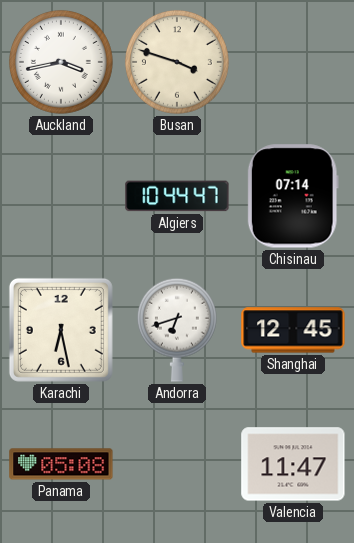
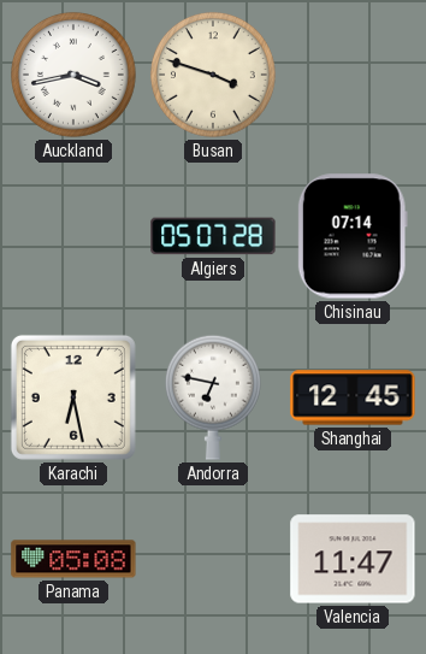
Algiers: 10:44 -> 05:07
Andorra: 6:42 -> 6:47
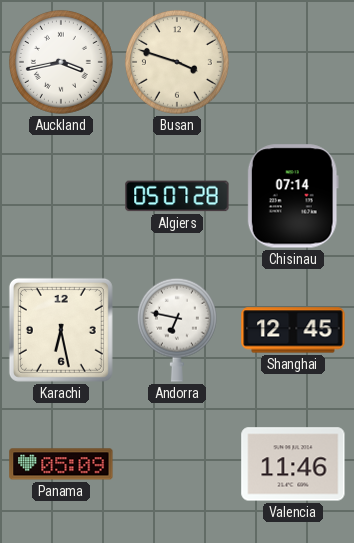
Panama: 05:08 -> 05:09
Valencia: 11:47 -> 11:46
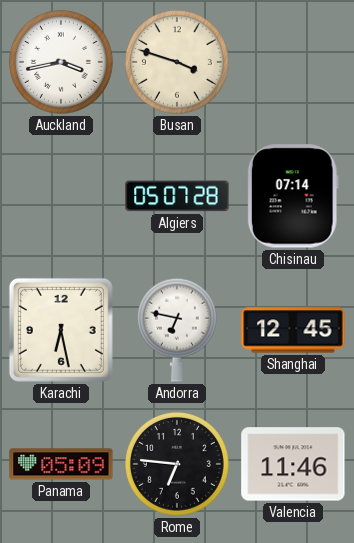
Rome: none -> 6:46
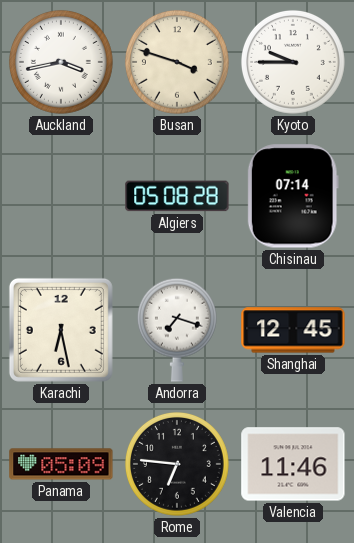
Kyoto: none -> 9:45
Algiers: 05:07 -> 05:08
Andorra: 6:47 -> 7:18
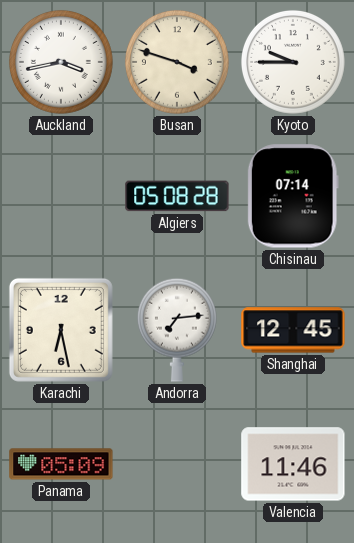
Andorra: 7:18 -> 7:14
Rome: 6:46 -> none
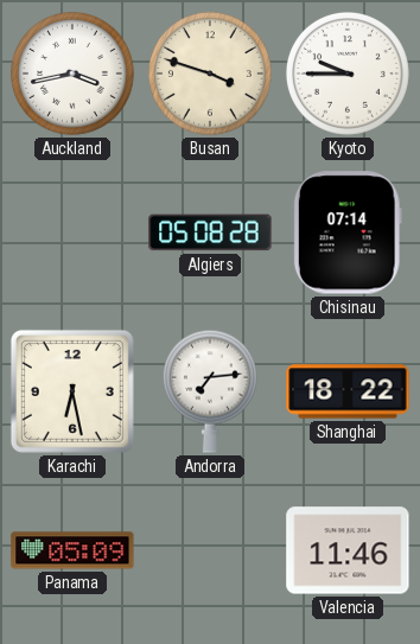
Shanghai: 12:45 -> 18:22
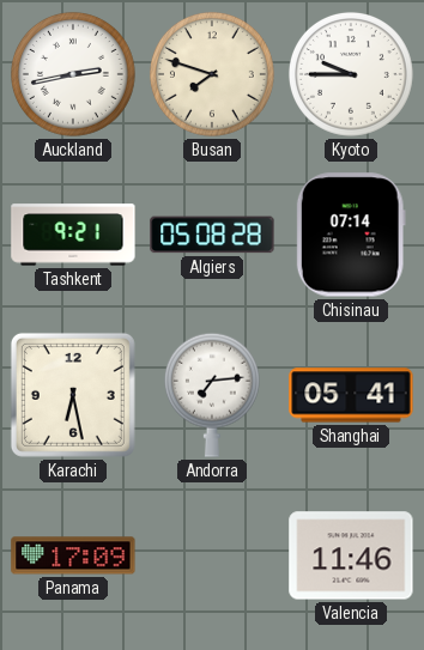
Auckland: 3:43 -> 2:43
Busan: 3:48 -> 7:48
Tashkent: none -> 9:21
Shanghai: 18:22 -> 05:41
Panama: 05:09 -> 17:09
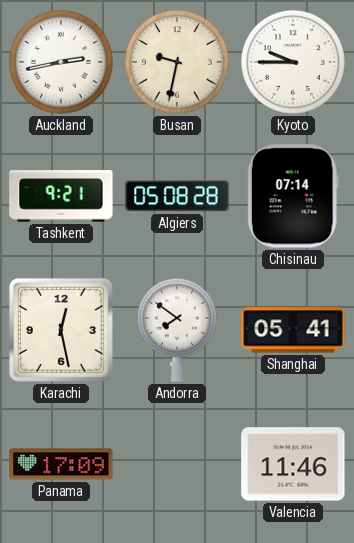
Busan: 7:48 -> 9:32
Karachi: 6:28 -> 12:28
Andorra: 7:14 -> 7:51
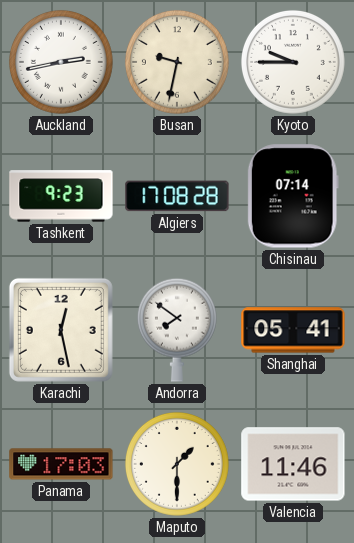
Tashkent: 9:21 -> 9:23
Algiers: 05:08 -> 17:08
Panama: 17:09 -> 17:03
Maputo: none -> 1:30
